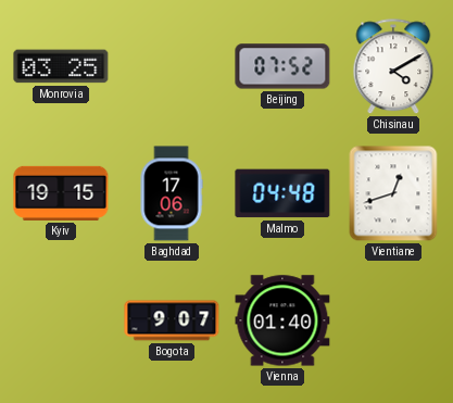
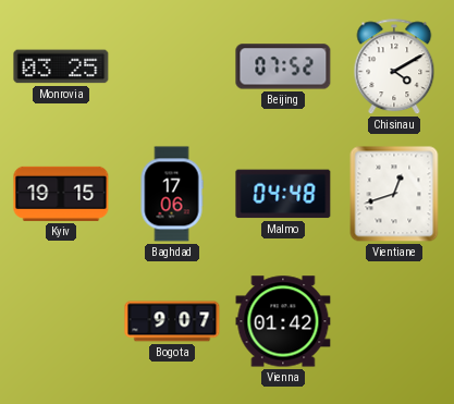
Vienna: 01:40 -> 01:42
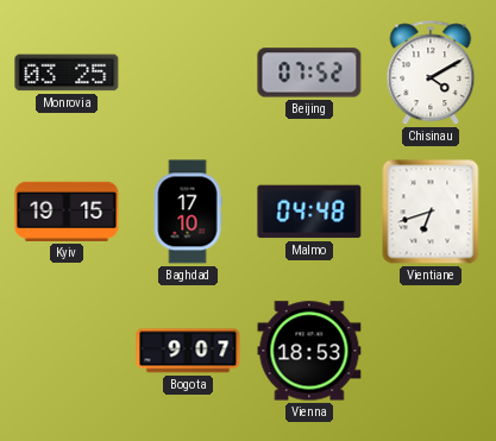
Baghdad: 17:06 -> 17:10
Vientiane: 12:42 -> 6:42
Vienna: 01:42 -> 18:53
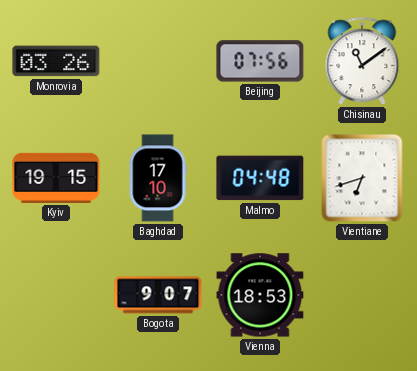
Monrovia: 03:25 -> 03:26
Beijing: 07:52 -> 07:56
Chisinau: 4:10 -> 11:09
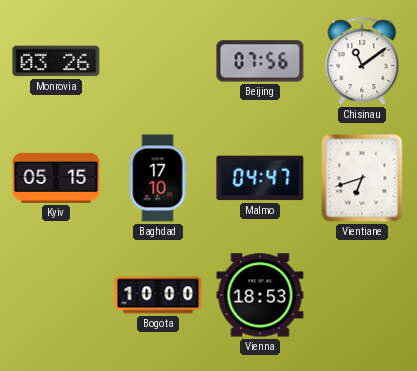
Kyiv: 19:15 -> 05:15
Malmo: 04:48 -> 04:47
Bogota: 9:07 -> 10:00
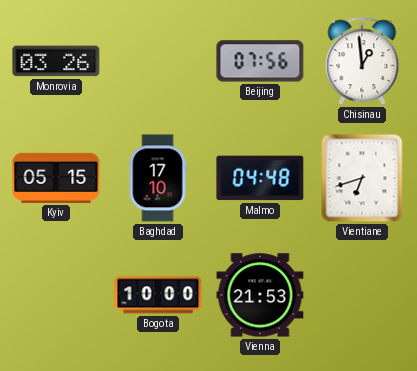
Chisinau: 11:09 -> 12:59
Malmo: 04:47 -> 04:48
Vienna: 18:53 -> 21:53
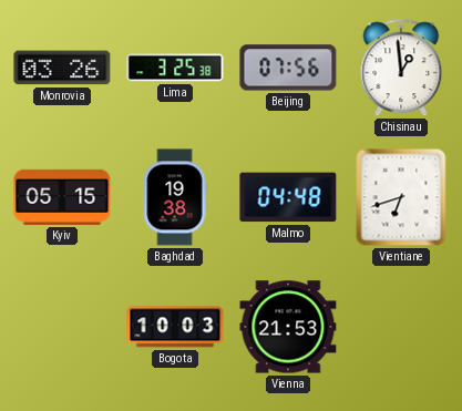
Lima: none -> 3:25
Baghdad: 17:10 -> 19:38
Bogota: 10:00 -> 10:03
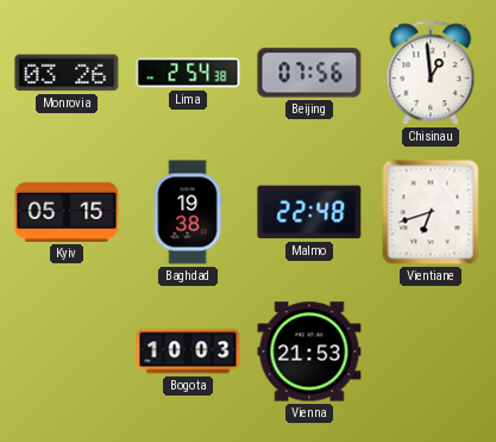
Lima: 3:25 -> 2:54
Malmo: 04:48 -> 22:48
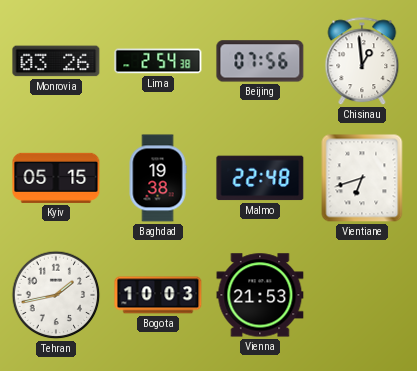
Tehran: none -> 1:43
